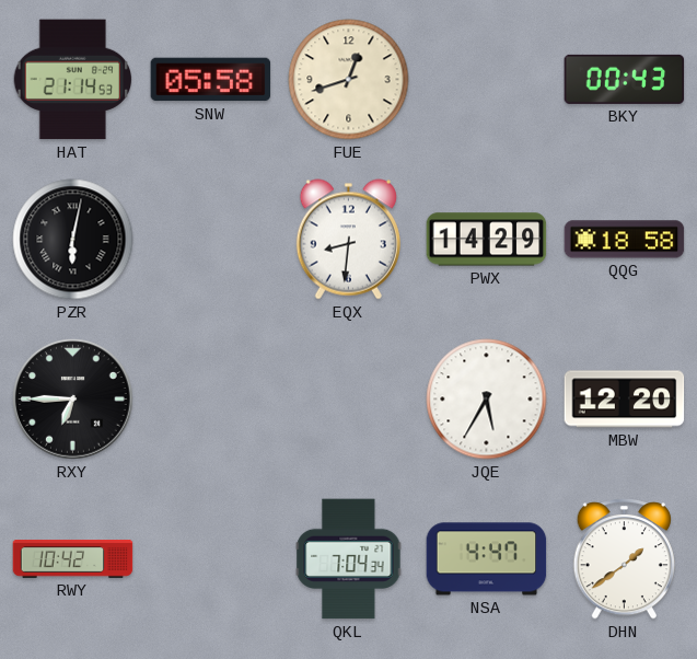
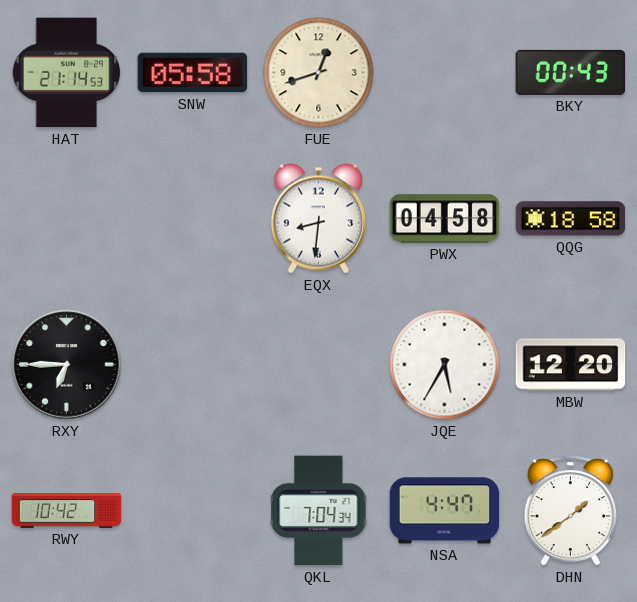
PZR: 6:02 -> none
PWX: 14:29 -> 04:58
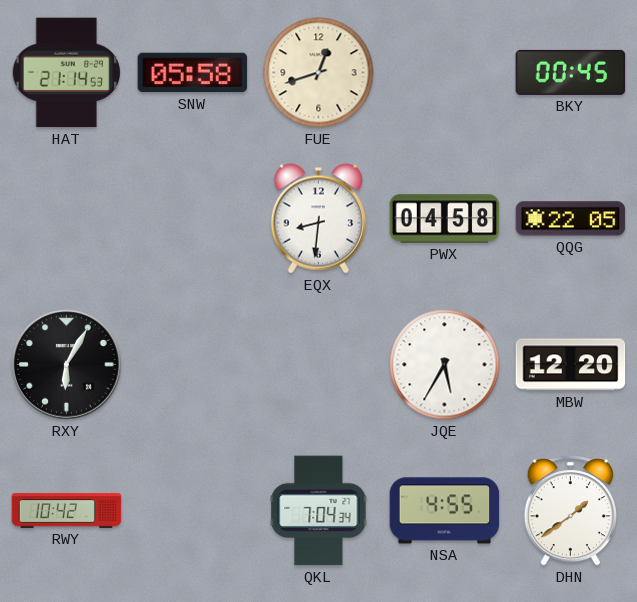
BKY: 00:43 -> 00:45
QQG: 18:58 -> 22:05
RXY: 6:45 -> 6:05
NSA: 4:47 -> 4:55
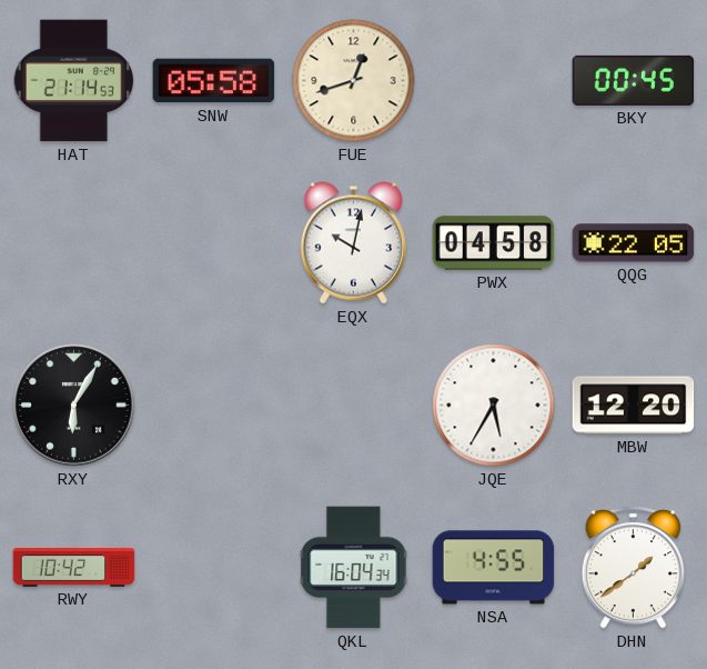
EQX: 8:31 -> 10:02
QKL: 7:04 -> 16:04
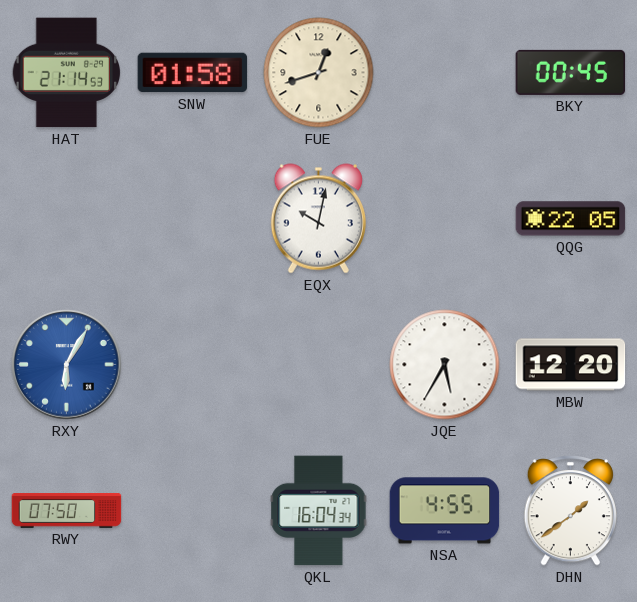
SNW: 05:58 -> 01:58
PWX: 04:58 -> none
RXY dial: black -> blue
RWY: 10:42 -> 07:50
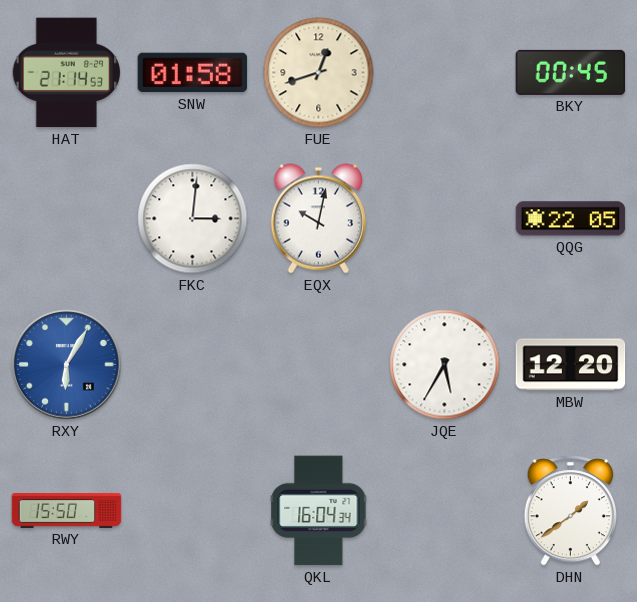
FKC: none -> 3:01
RWY: 07:50 -> 15:50
NSA: 4:55 -> none
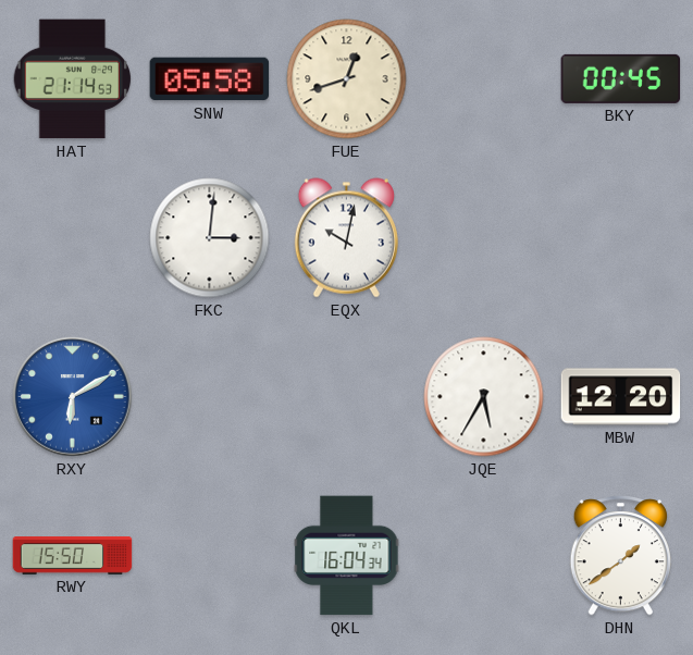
SNW: 01:58 -> 05:58
QQG: 22:05 -> none
RXY: 6:05 -> 6:10
